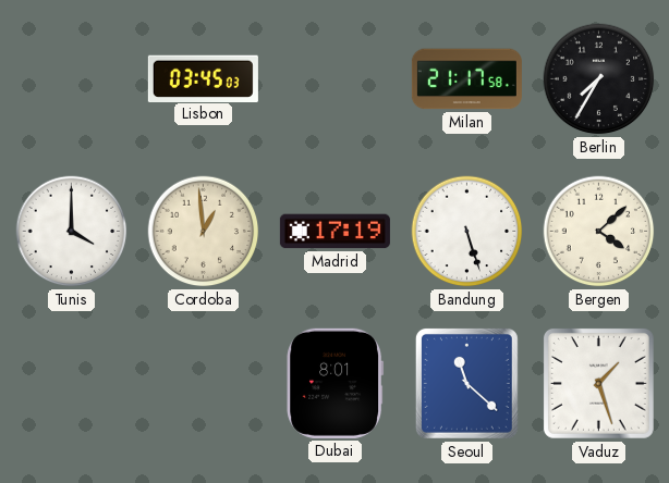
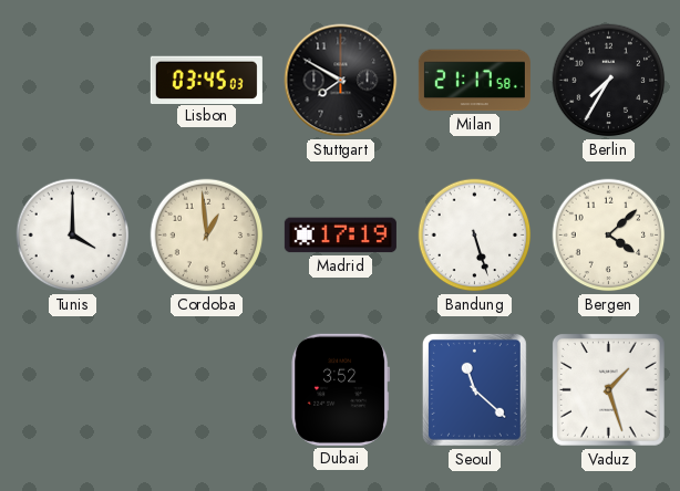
Stuttgart: none -> 7:50
Dubai: 8:01 -> 3:52
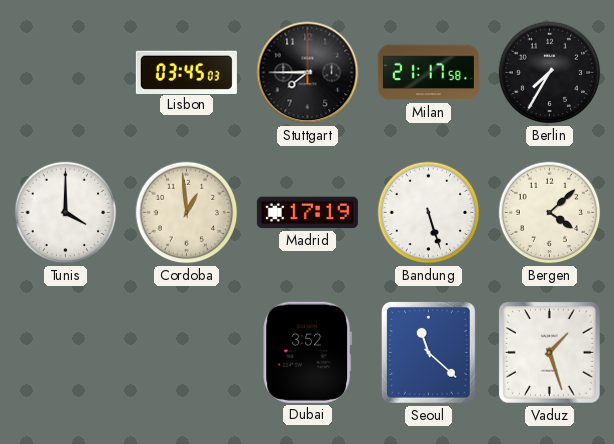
Stuttgart: 7:50 -> 7:45
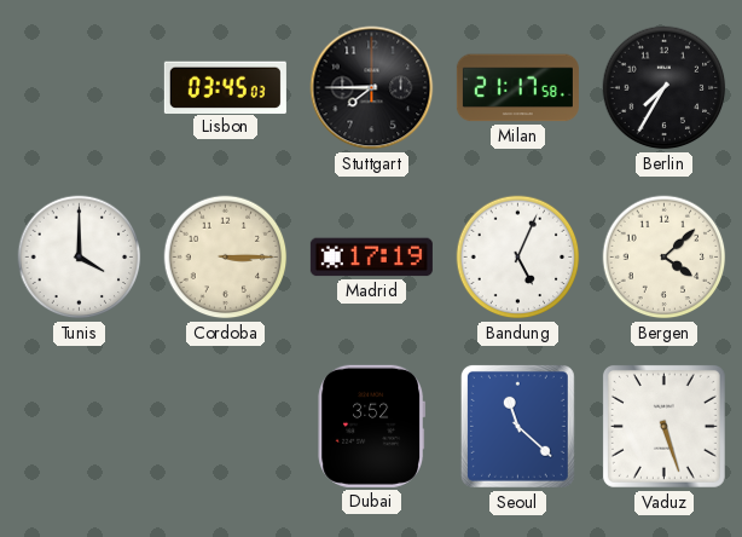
Cordoba: 12:59 -> 3:15
Bandung: 5:27 -> 5:04
Vaduz: 1:27 -> 5:27
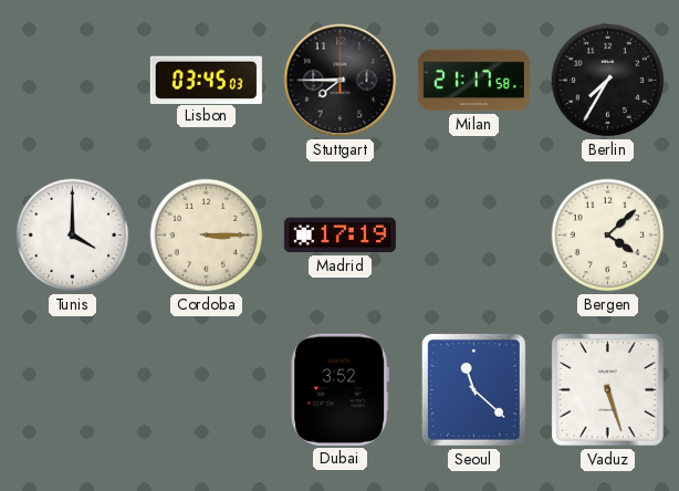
Bandung: 5:04 -> none
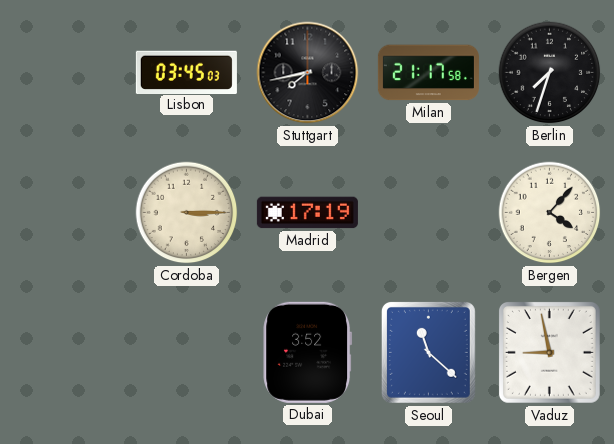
Stuttgart: 7:45 -> 7:43
Berlin: 7:35 -> 7:33
Tunis: 4:00 -> none
Bergen: 4:08 -> 4:07
Vaduz: 5:27 -> 8:58
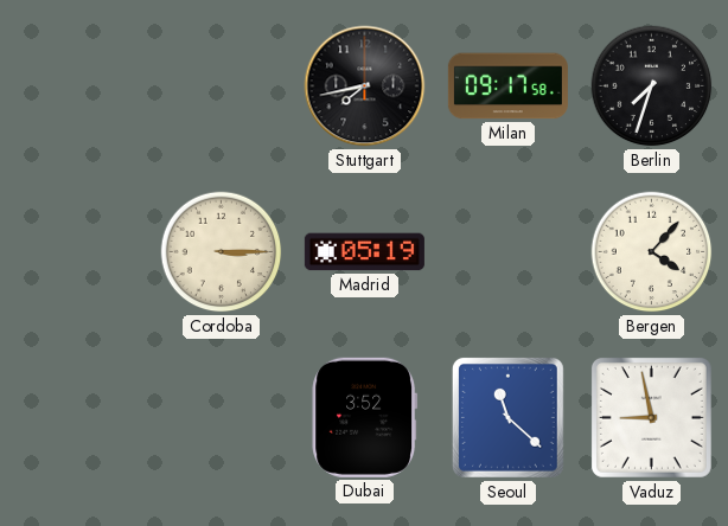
Lisbon: 03:45 -> none
Milan: 21:17 -> 09:17
Madrid: 17:19 -> 05:19
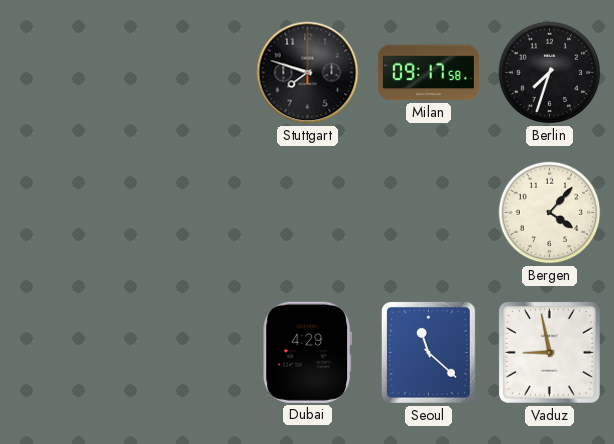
Stuttgart: 7:43 -> 7:48
Cordoba: 3:15 -> none
Madrid: 05:19 -> none
Dubai: 3:52 -> 4:29
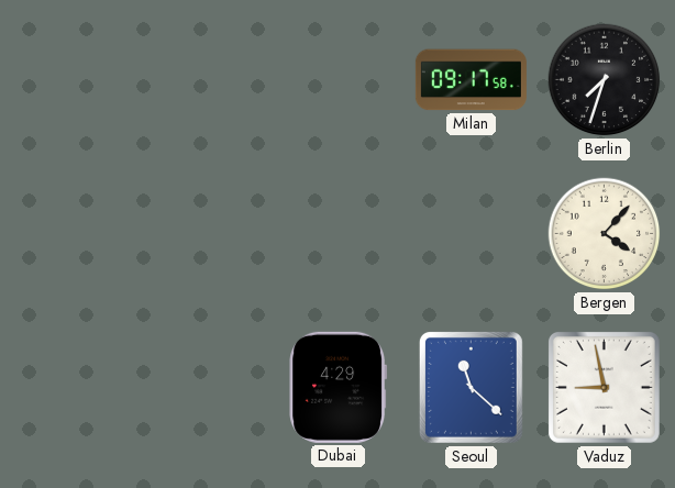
Stuttgart: 7:48 -> none
